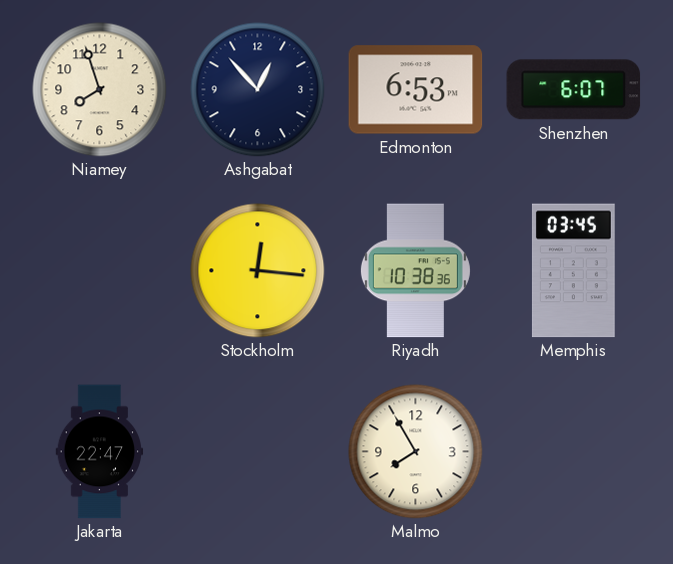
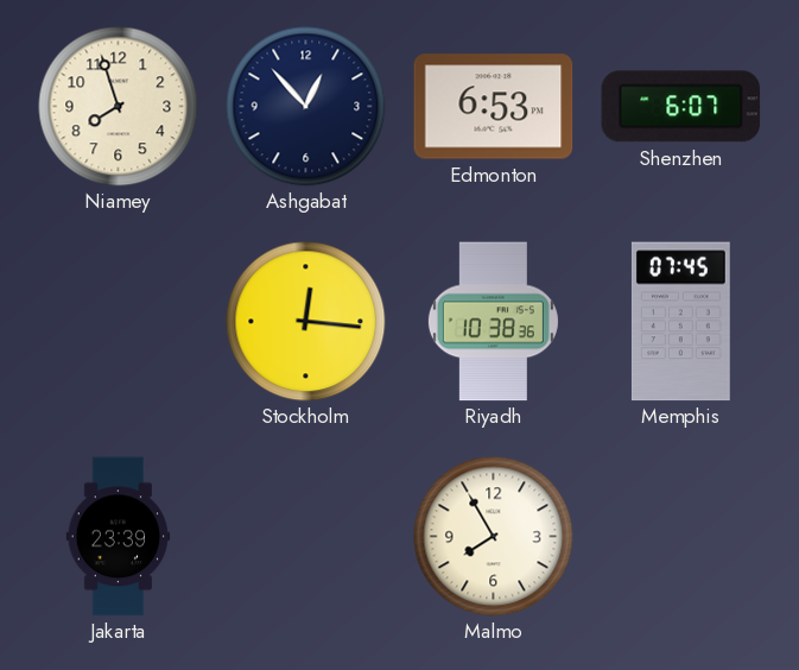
Memphis: 03:45 -> 07:45
Jakarta: 22:47 -> 23:39
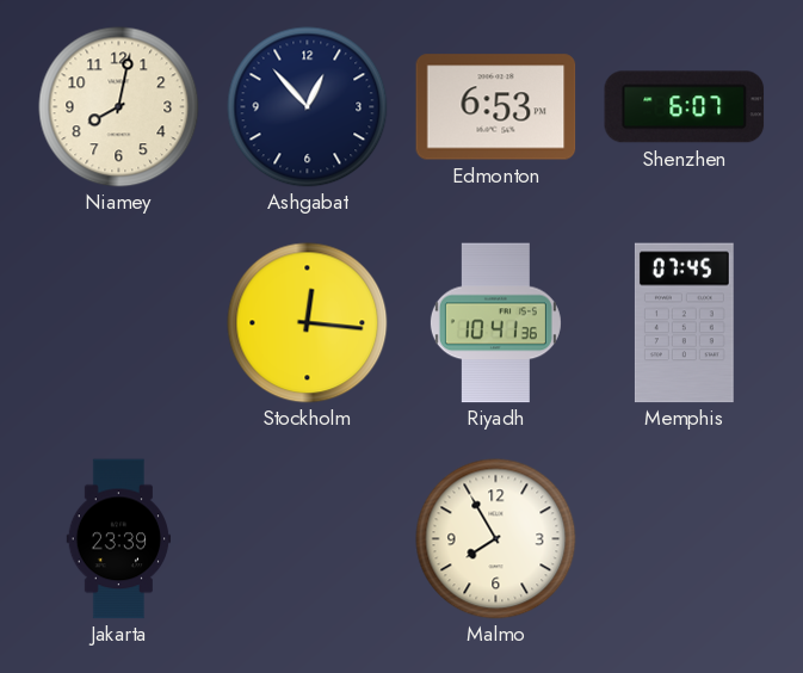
Niamey: 7:57 -> 8:02
Riyadh: 10:38 -> 10:41
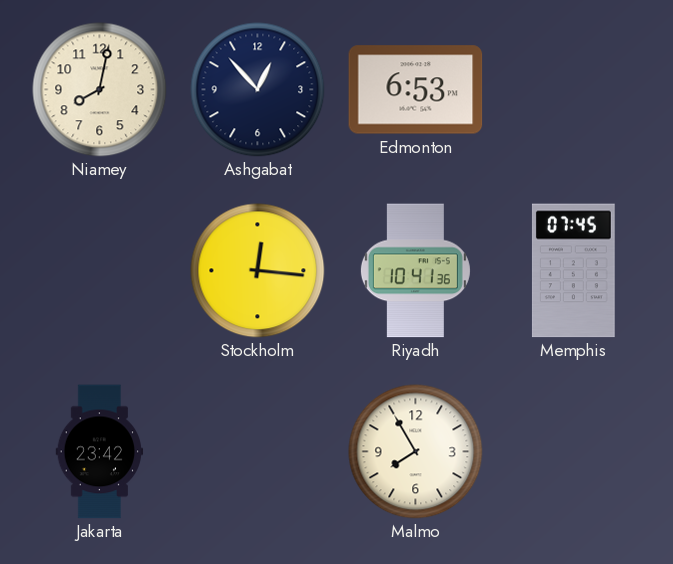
Shenzhen: 6:07 -> none
Jakarta: 23:39 -> 23:42
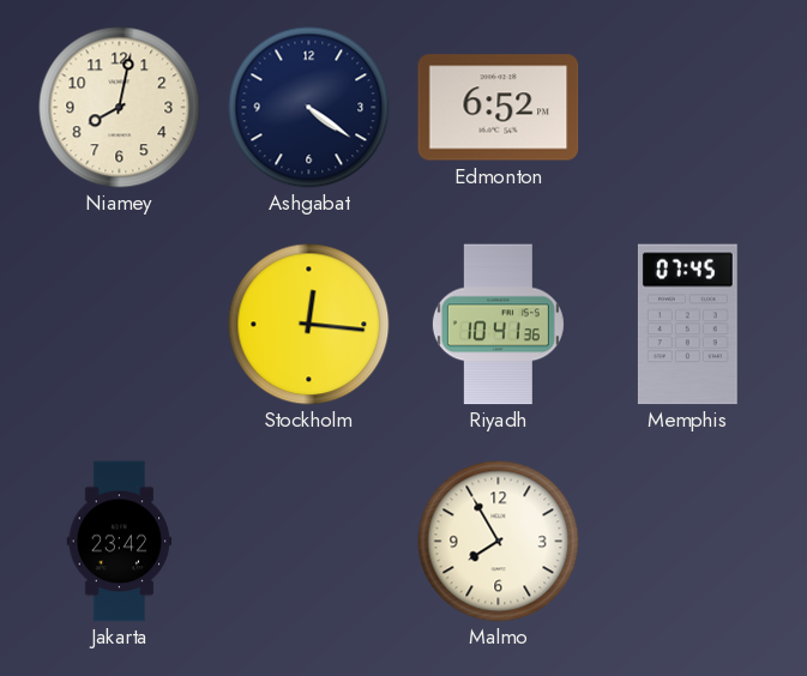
Ashgabat: 12:53 -> 4:21
Edmonton: 6:53 -> 6:52
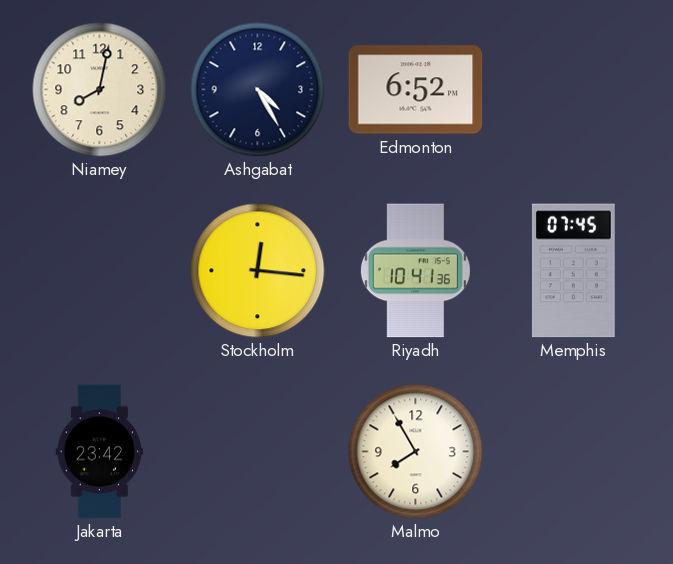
Ashgabat: 4:21 -> 4:25
